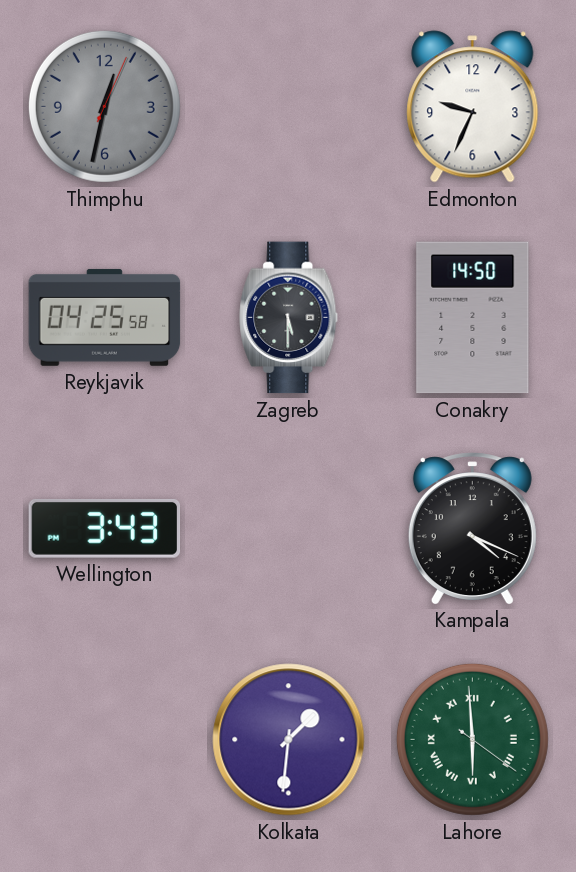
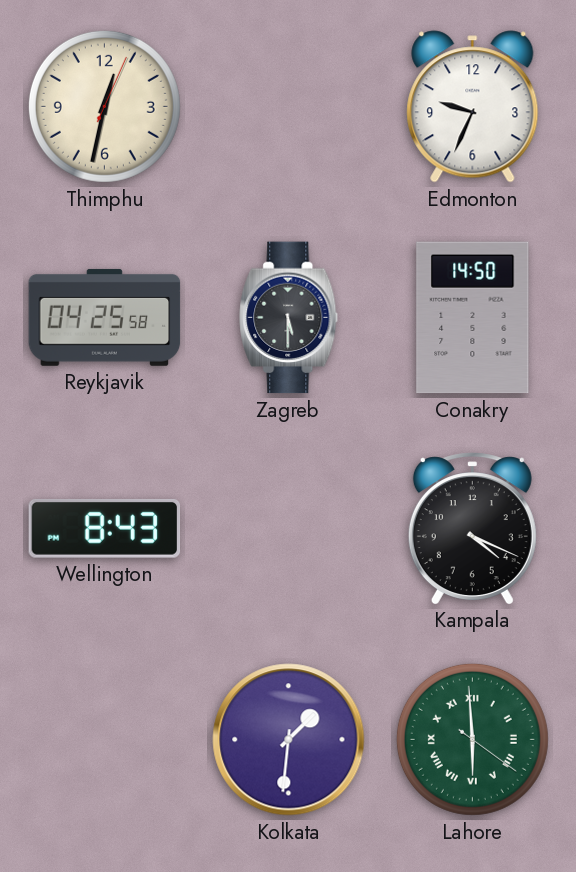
Thimphu dial: grey -> cream
Wellington: 3:43 -> 8:43
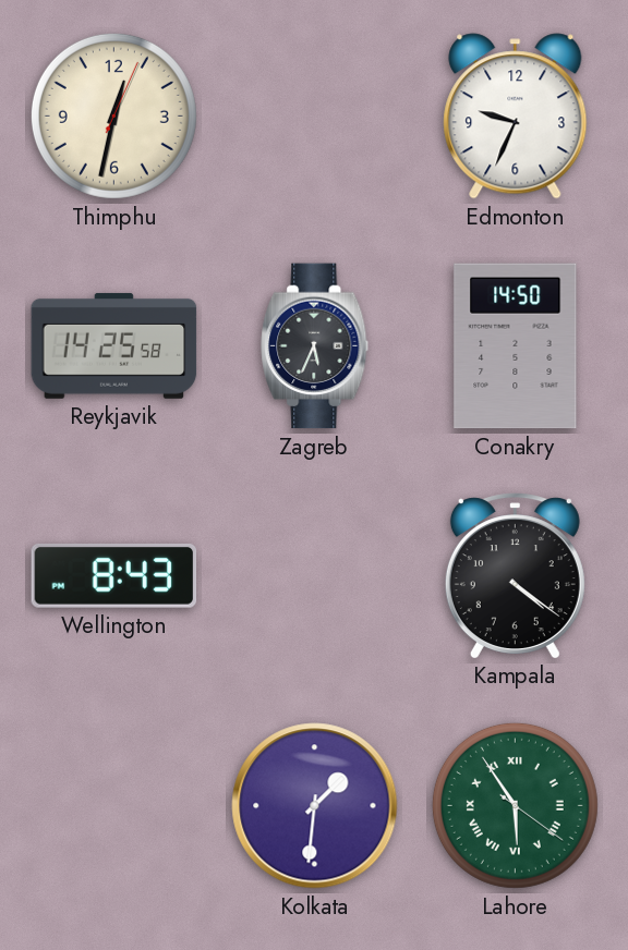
Reykjavik: 04:25 -> 14:25
Zagreb: 5:30 -> 5:34
Kampala: 4:19 -> 4:21
Lahore: 5:59 -> 5:54
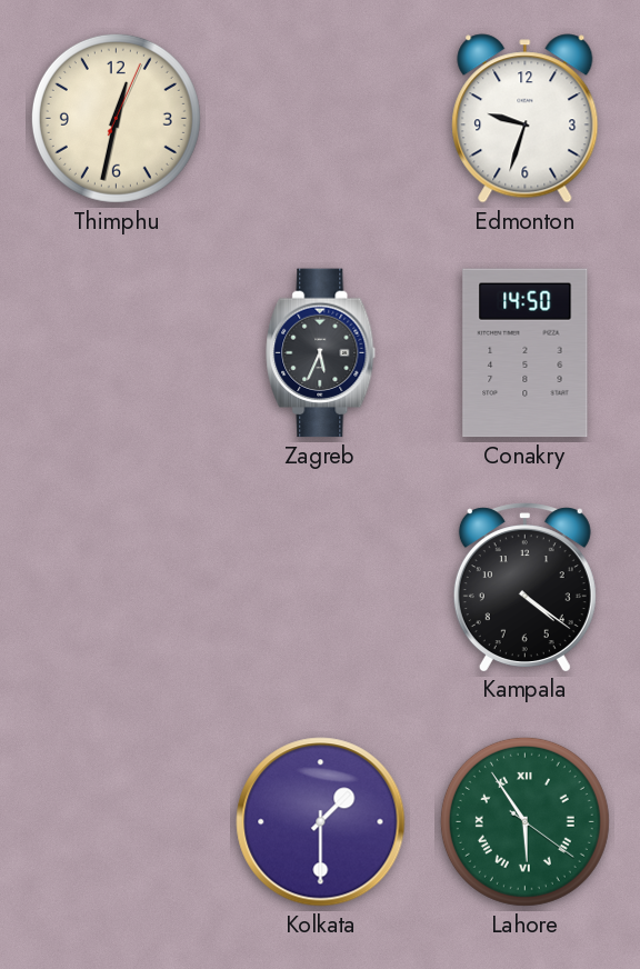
Edmonton: 9:34 -> 9:33
Reykjavik: 14:25 -> none
Wellington: 8:43 -> none
Kolkata: 1:31 -> 1:30
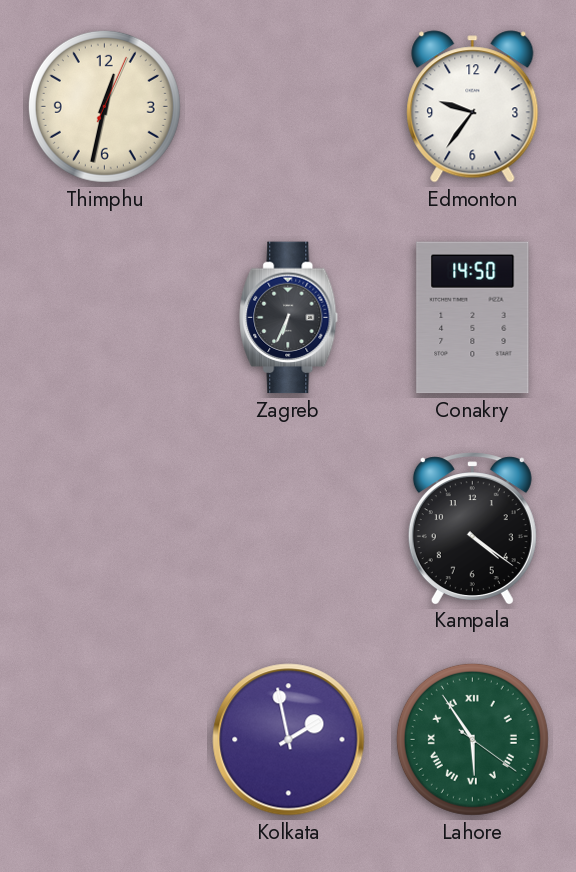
Edmonton: 9:33 -> 9:36
Zagreb: 5:34 -> 6:34
Kolkata: 1:30 -> 1:58
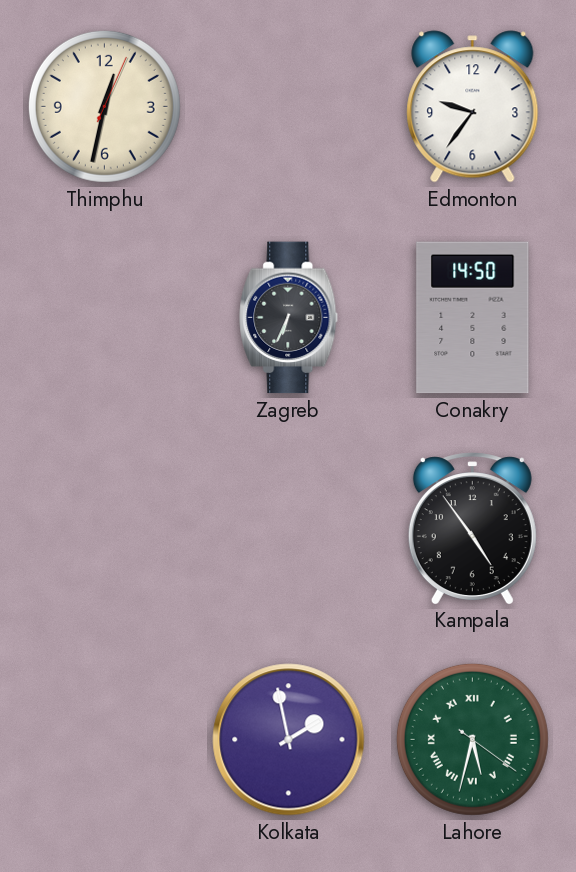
Kampala: 4:21 -> 4:54
Lahore: 5:54 -> 5:32
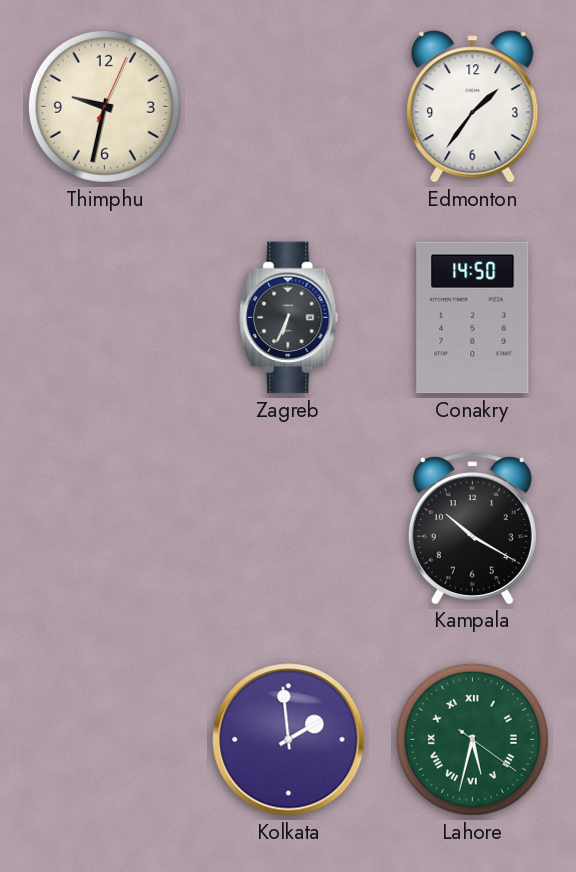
Thimphu: 12:32 -> 9:32
Edmonton: 9:36 -> 1:36
Kampala: 4:54 -> 10:20
Kolkata: 1:58 -> 1:59
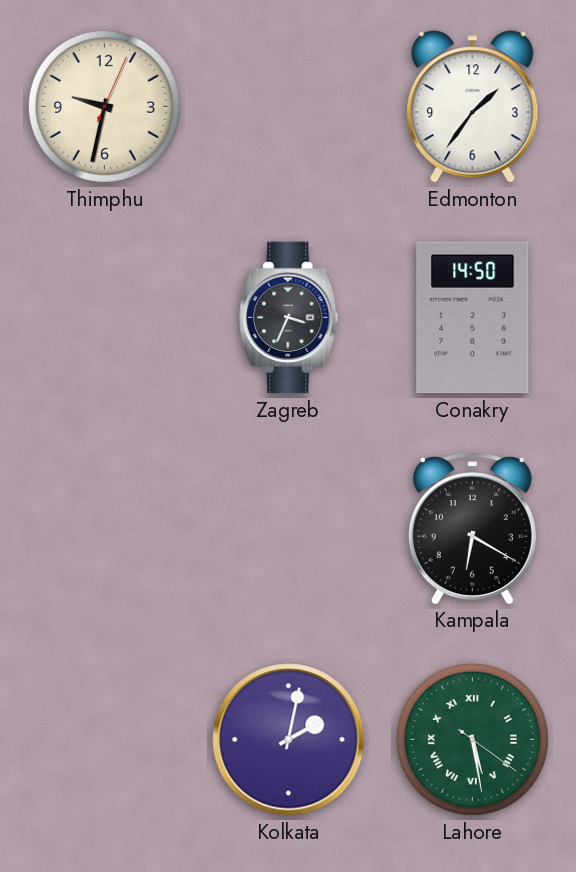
Zagreb: 6:34 -> 3:34
Kampala: 10:20 -> 6:20
Kolkata: 1:59 -> 2:02
Lahore: 5:32 -> 5:28
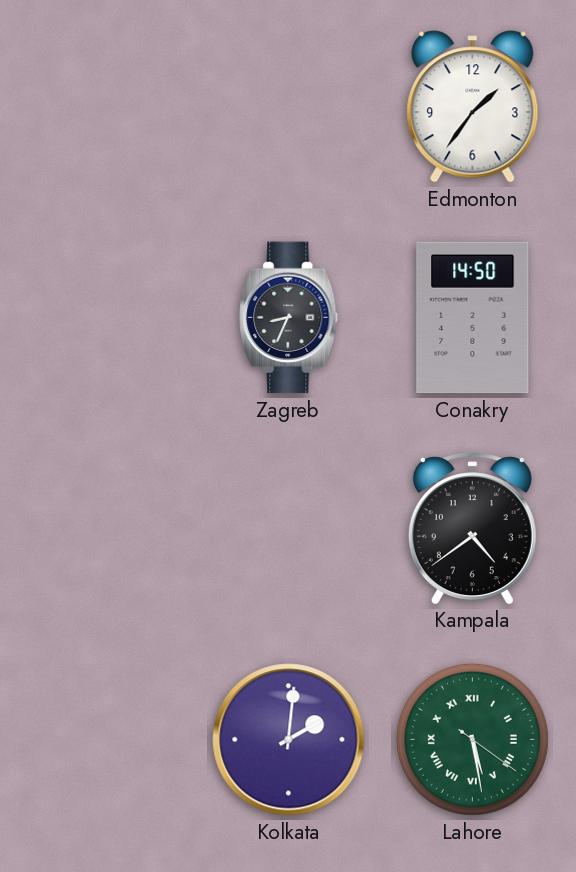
Thimphu: 9:32 -> none
Zagreb: 3:34 -> 8:34
Kampala: 6:20 -> 4:39
Kolkata: 2:02 -> 2:01
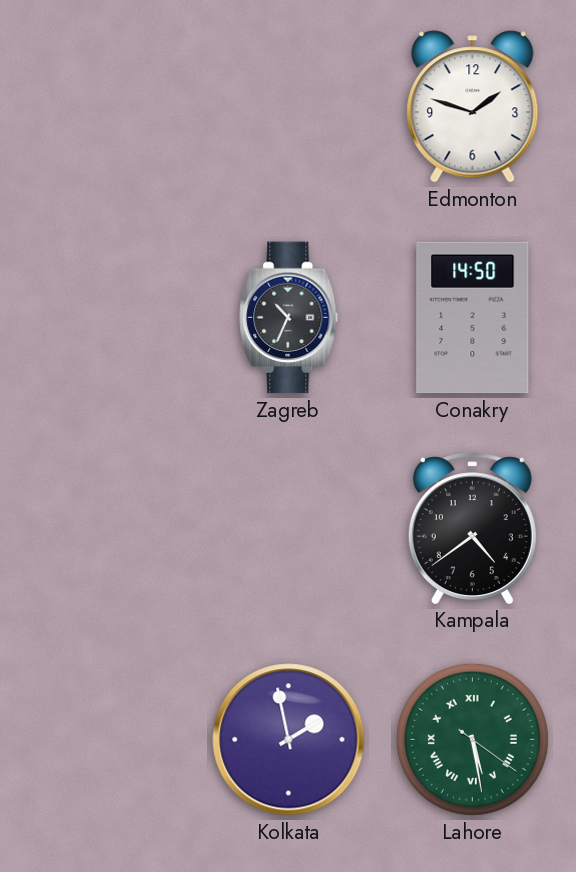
Edmonton: 1:36 -> 1:48
Zagreb: 8:34 -> 10:34
Kolkata: 2:01 -> 1:58
